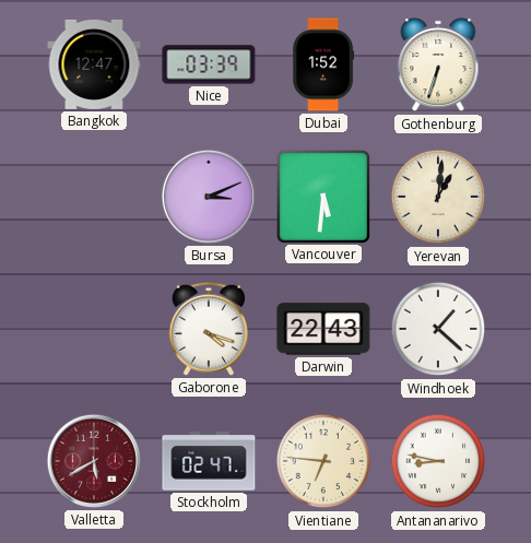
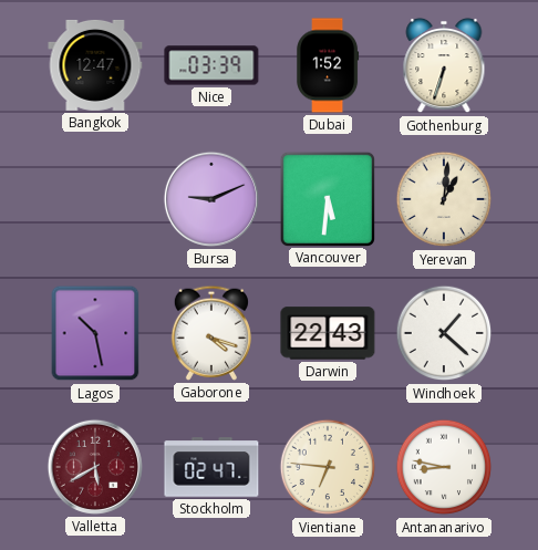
Bursa: 3:11 -> 9:11
Lagos: none -> 10:28
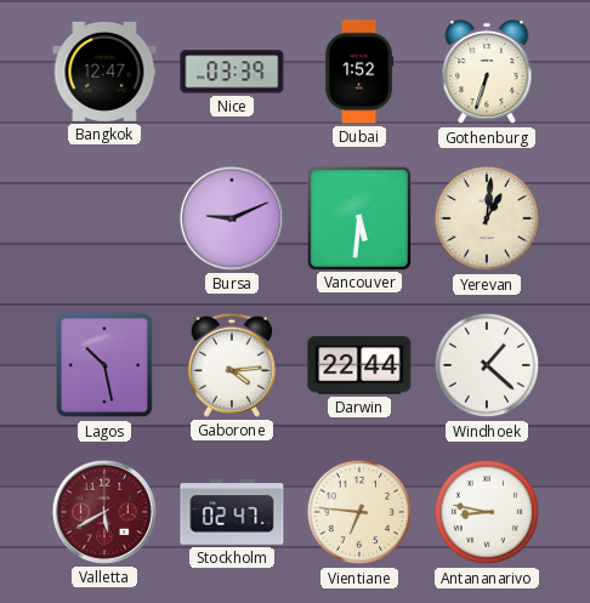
Gaborone: 4:18 -> 4:14
Darwin: 22:43 -> 22:44
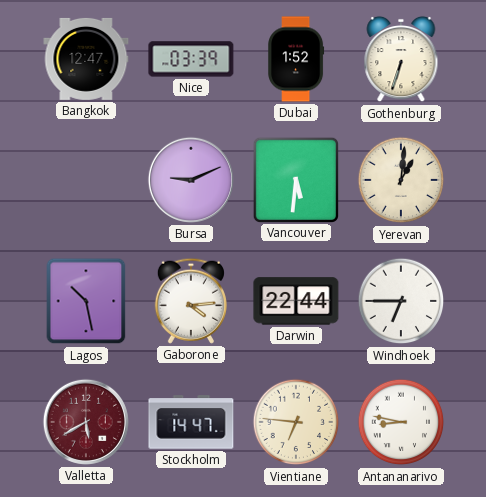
Windhoek: 1:22 -> 6:45
Stockholm: 02:47 -> 14:47
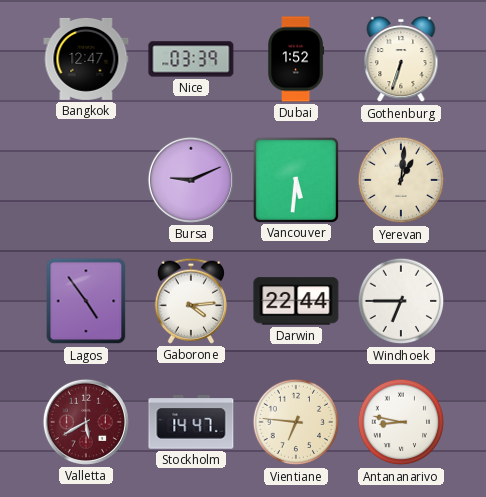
Lagos: 10:28 -> 4:54
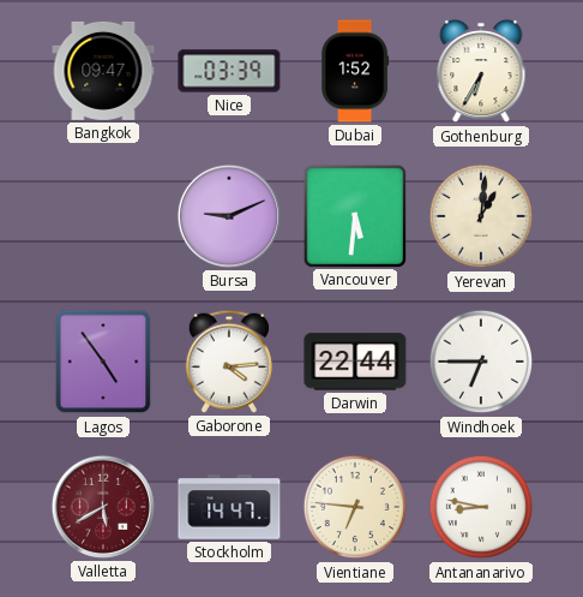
Bangkok: 12:47 -> 09:47
Gothenburg: 6:33 -> 6:35
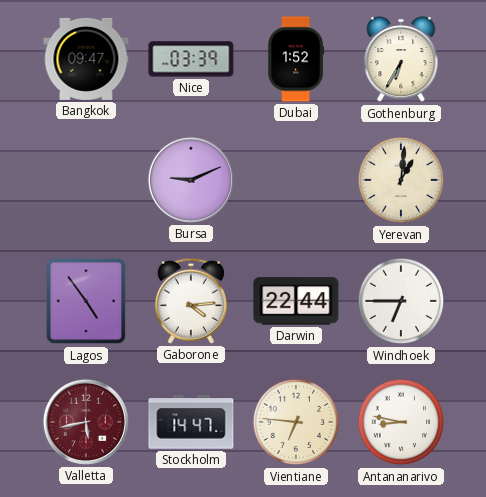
Vancouver: 5:31 -> none
Valletta: 5:40 -> 5:43
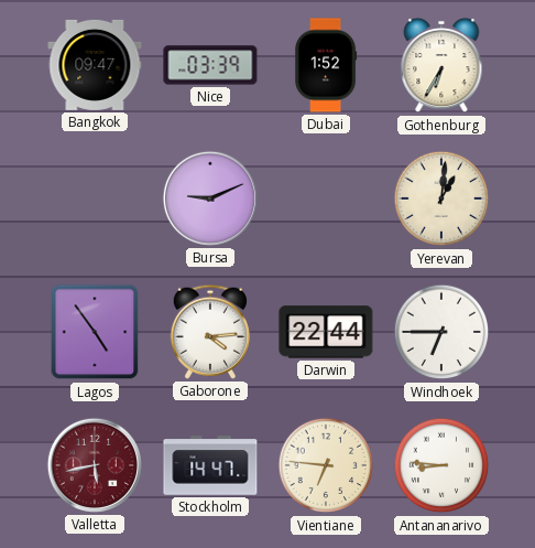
Antananarivo: 8:47 -> 8:46
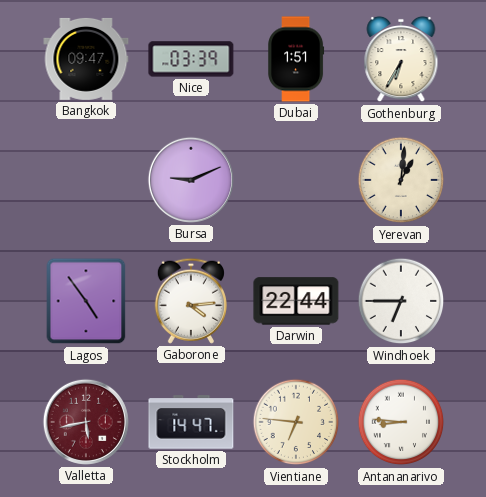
Dubai: 1:52 -> 1:51
